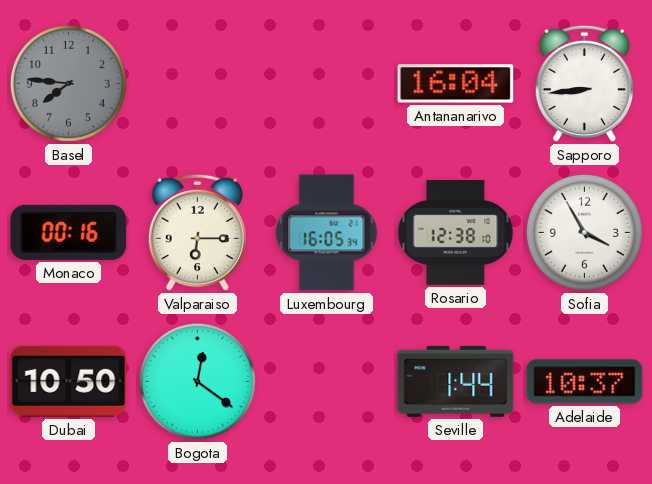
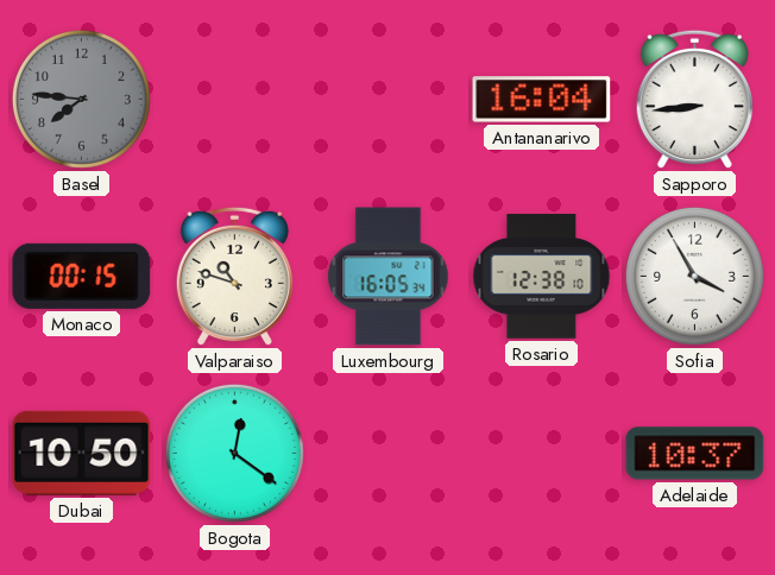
Monaco: 00:16 -> 00:15
Valparaiso: 6:15 -> 10:48
Seville: 1:44 -> none
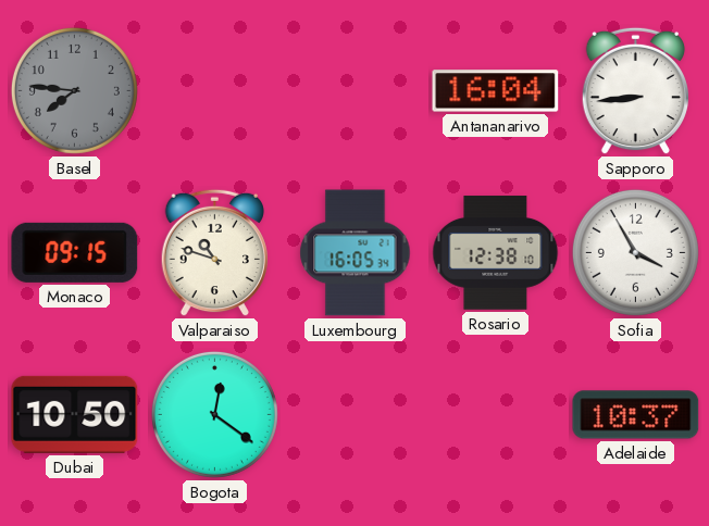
Monaco: 00:15 -> 09:15
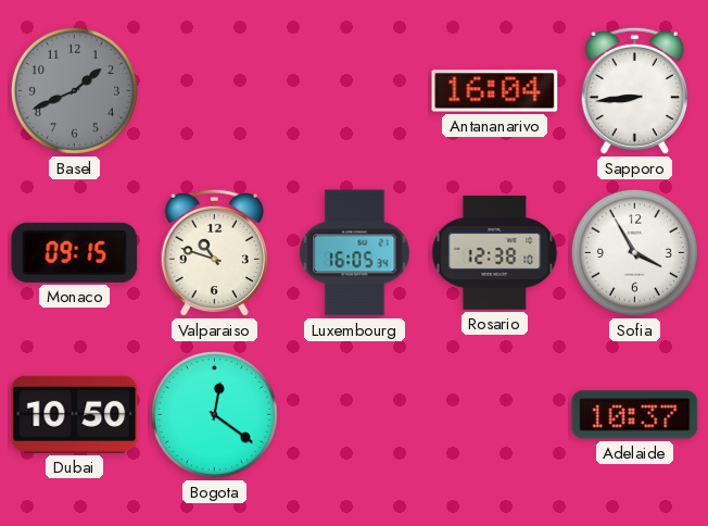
Basel: 7:46 -> 1:41
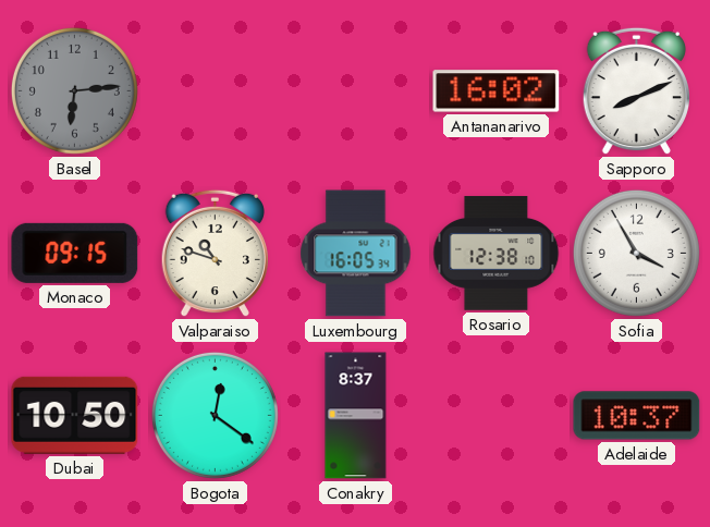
Basel: 1:41 -> 6:14
Antananarivo: 16:04 -> 16:02
Sapporo: 8:44 -> 8:11
Conakry: none -> 8:37
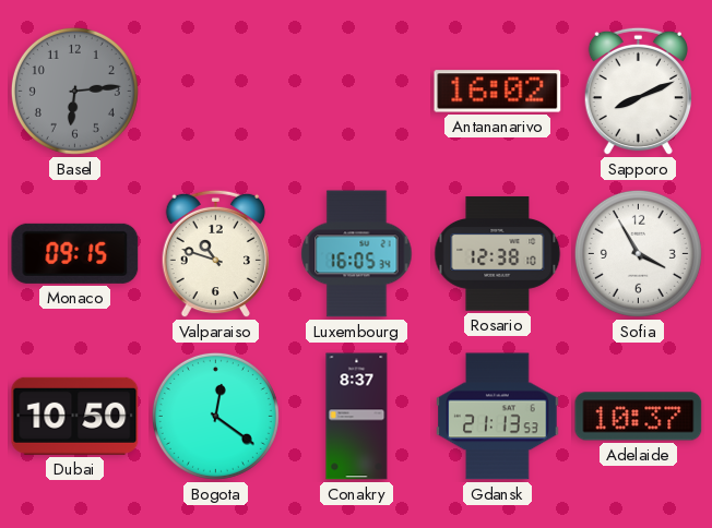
Gdansk: none -> 21:13
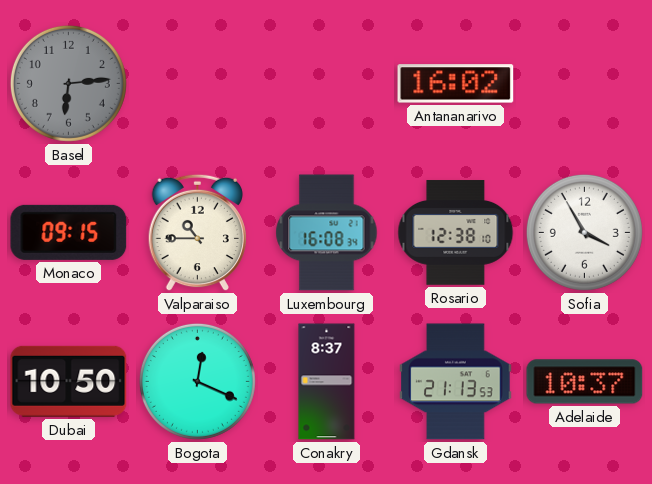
Sapporo: 8:11 -> none
Valparaiso: 10:48 -> 10:45
Luxembourg: 16:05 -> 16:08
Bogota: 12:21 -> 12:19
